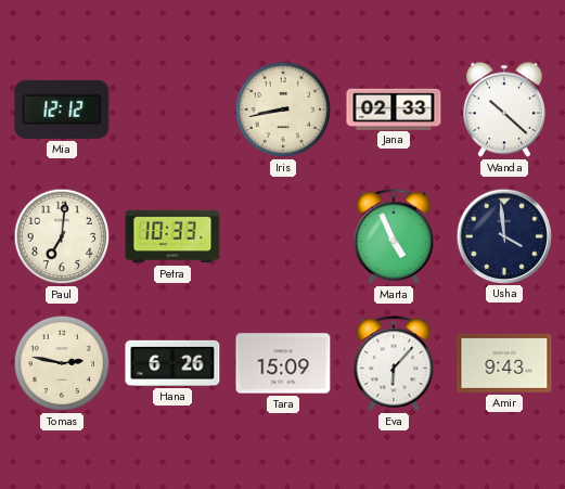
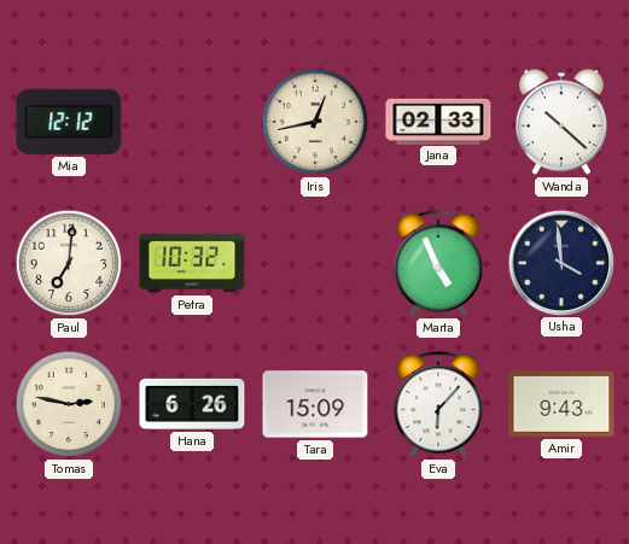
Iris: 8:43 -> 12:43
Petra: 10:33 -> 10:32
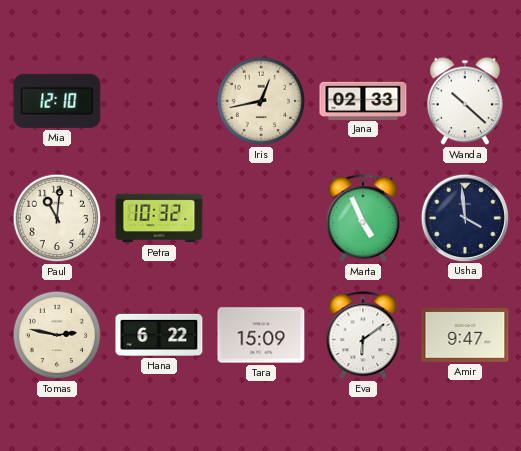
Mia: 12:12 -> 12:10
Paul: 7:01 -> 11:01
Hana: 6:26 -> 6:22
Eva: 6:07 -> 6:09
Amir: 9:43 -> 9:47
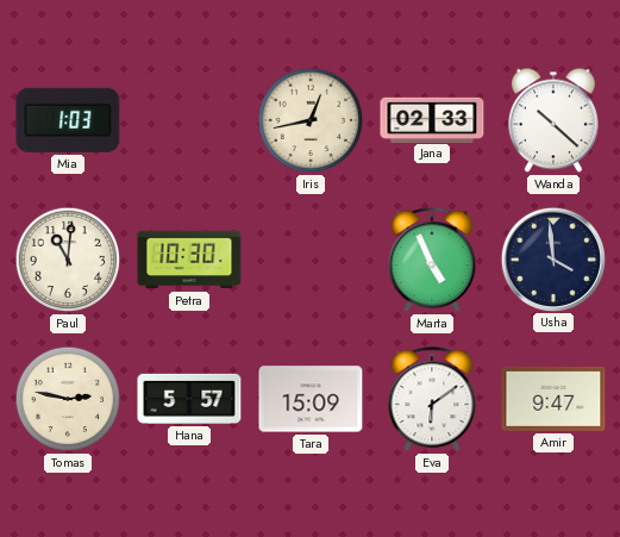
Mia: 12:10 -> 1:03
Petra: 10:32 -> 10:30
Hana: 6:22 -> 5:57
